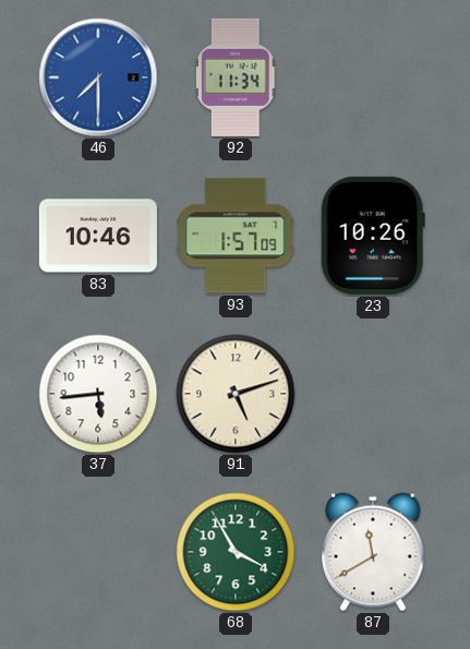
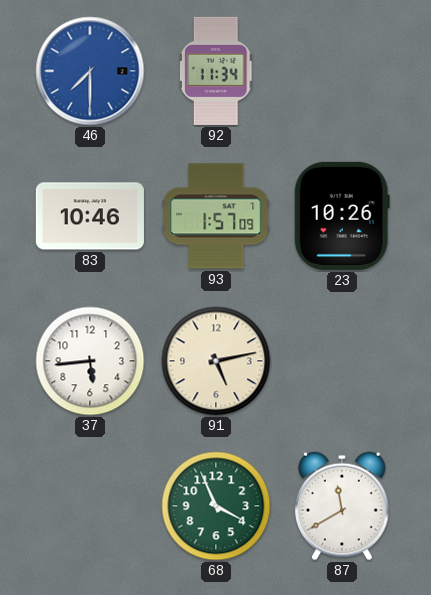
91: 5:12 -> 5:13
68: 3:55 -> 3:56
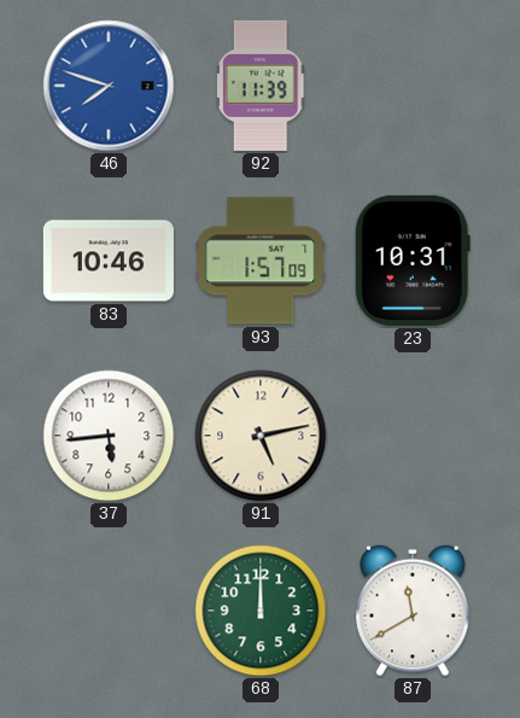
46: 7:30 -> 7:48
92: 11:34 -> 11:39
23: 10:26 -> 10:31
68: 3:56 -> 12:00
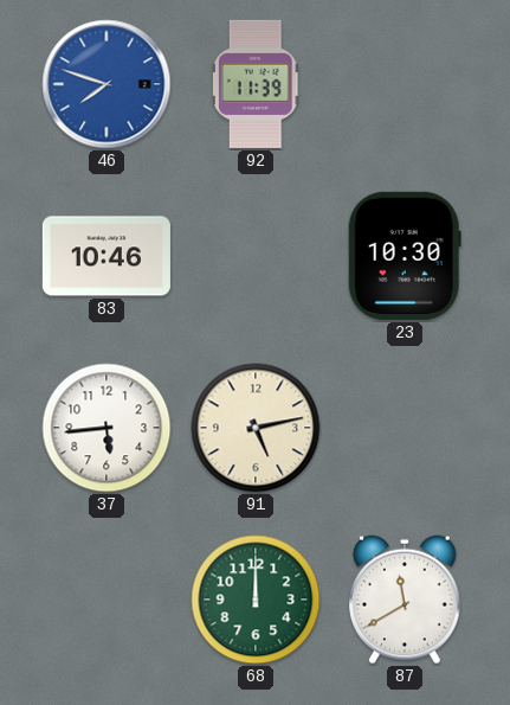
93: 1:57 -> none
23: 10:31 -> 10:30
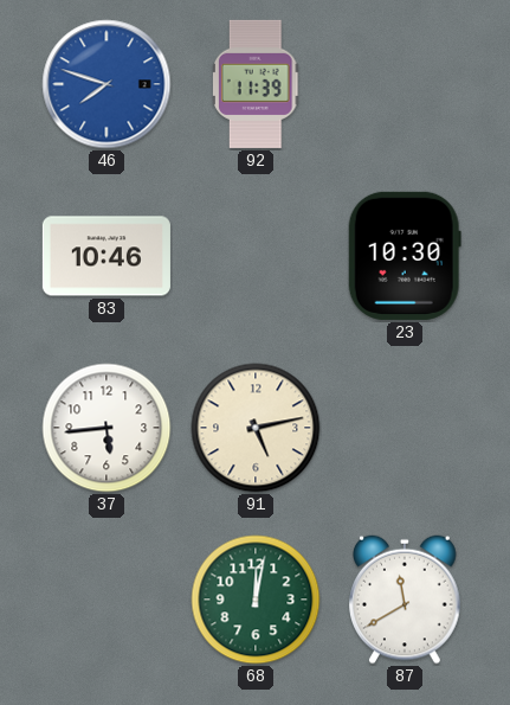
68: 12:00 -> 12:02
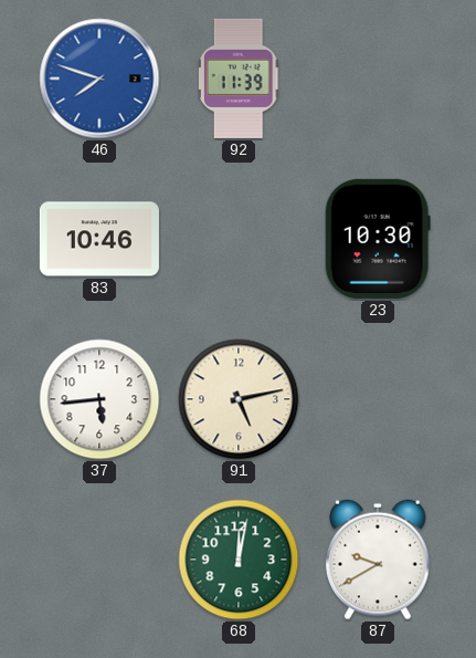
87: 11:40 -> 9:40
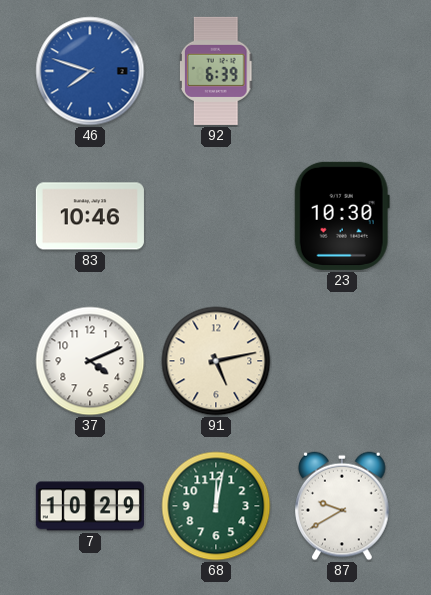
92: 11:39 -> 6:39
37: 5:44 -> 4:11
7: none -> 10:29
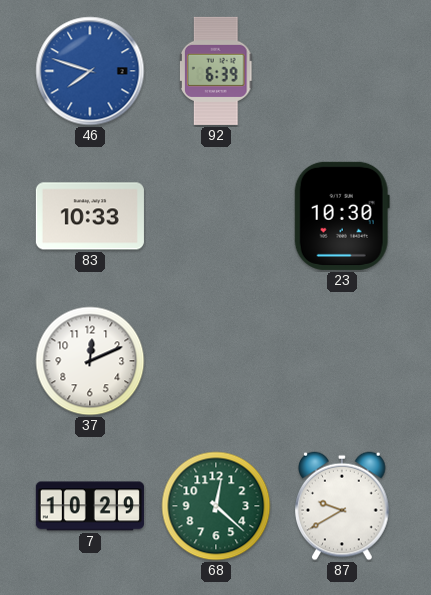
83: 10:46 -> 10:33
37: 4:11 -> 12:11
91: 5:13 -> none
68: 12:02 -> 12:22
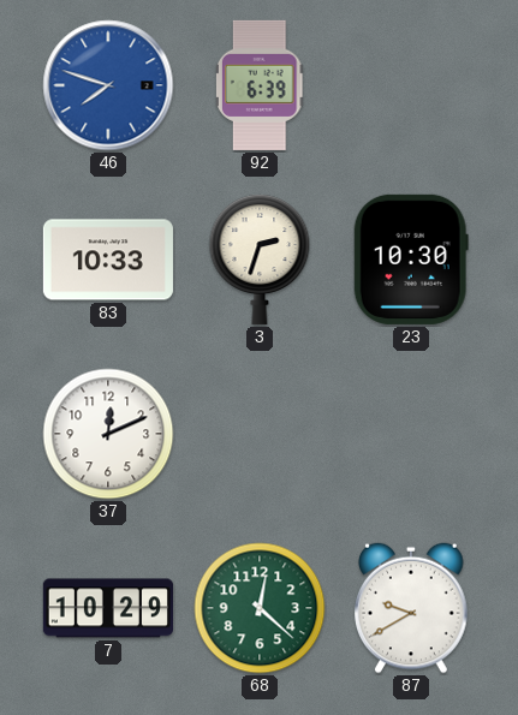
3: none -> 2:33
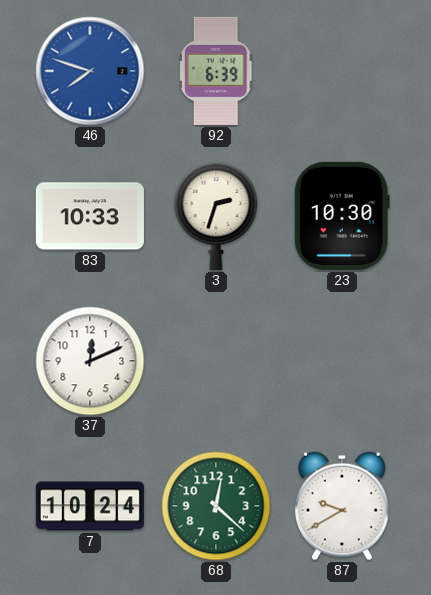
7: 10:29 -> 10:24
